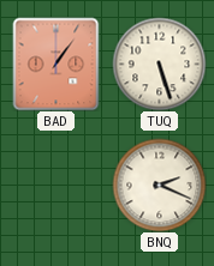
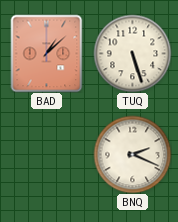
BAD: 1:06 -> 1:08
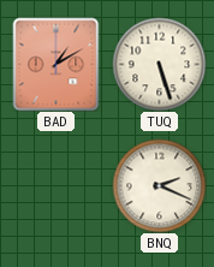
BAD: 1:08 -> 1:10
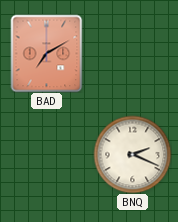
BAD: 1:10 -> 7:10
TUQ: 5:27 -> none
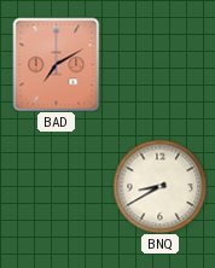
BNQ: 2:19 -> 8:40
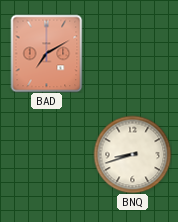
BNQ: 8:40 -> 8:42
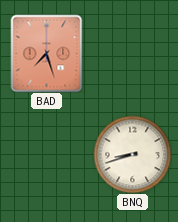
BAD: 7:10 -> 7:27
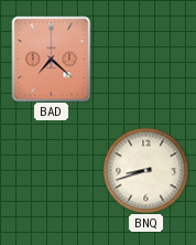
BAD: 7:27 -> 7:22
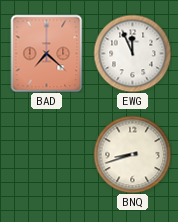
EWG: none -> 11:56
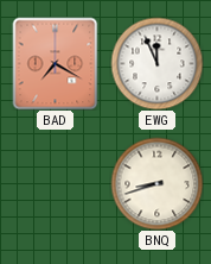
BAD: 7:22 -> 7:20
